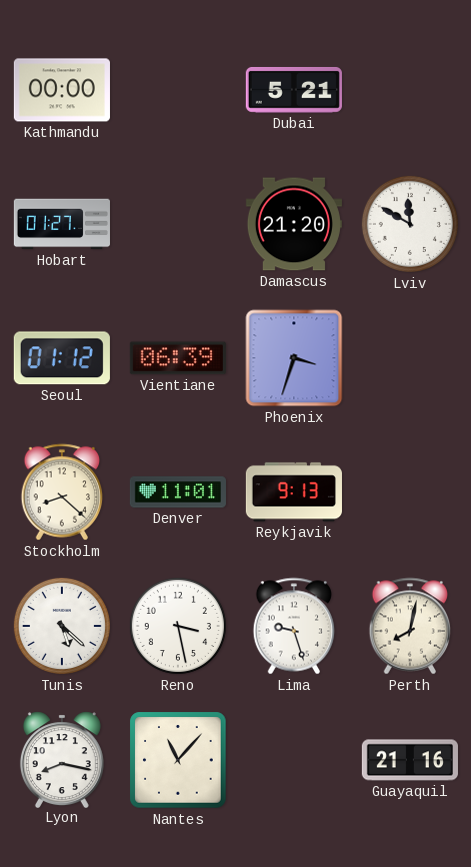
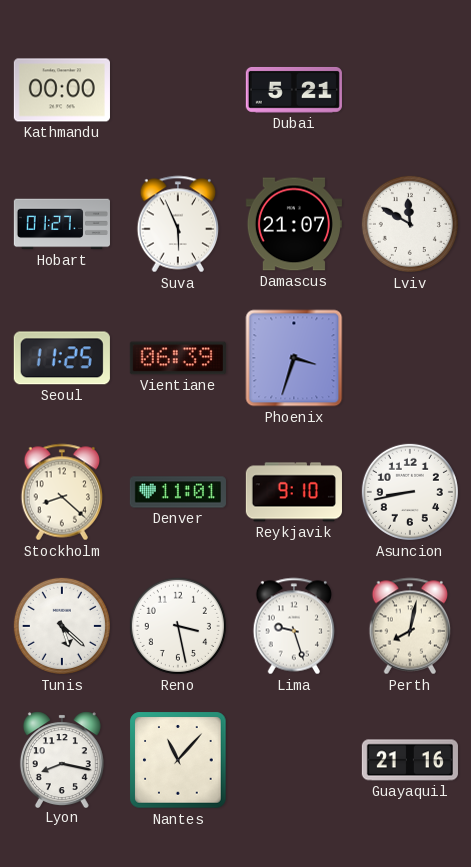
Suva: none -> 5:56
Damascus: 21:20 -> 21:07
Seoul: 01:12 -> 11:25
Reykjavik: 9:13 -> 9:10
Asuncion: none -> 8:43
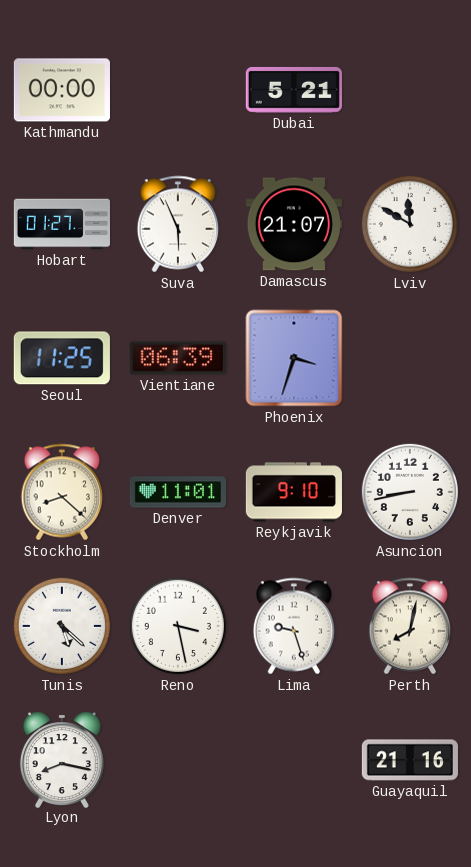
Nantes: 11:07 -> none
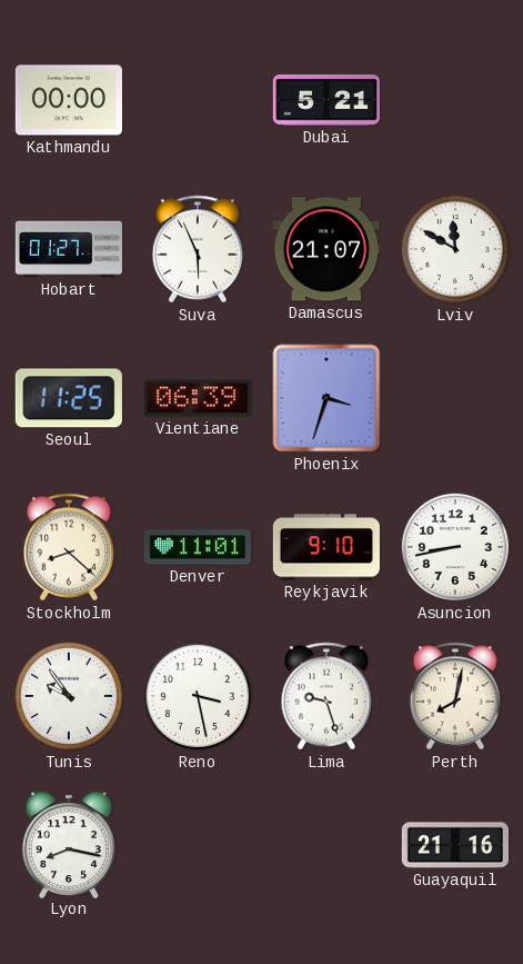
Tunis: 5:22 -> 9:54
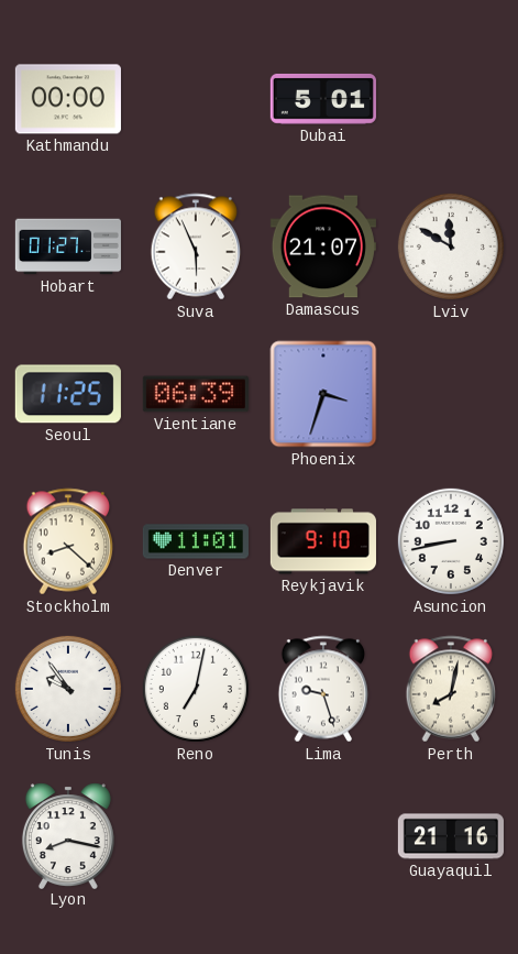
Dubai: 5:21 -> 5:01
Reno: 3:28 -> 7:02
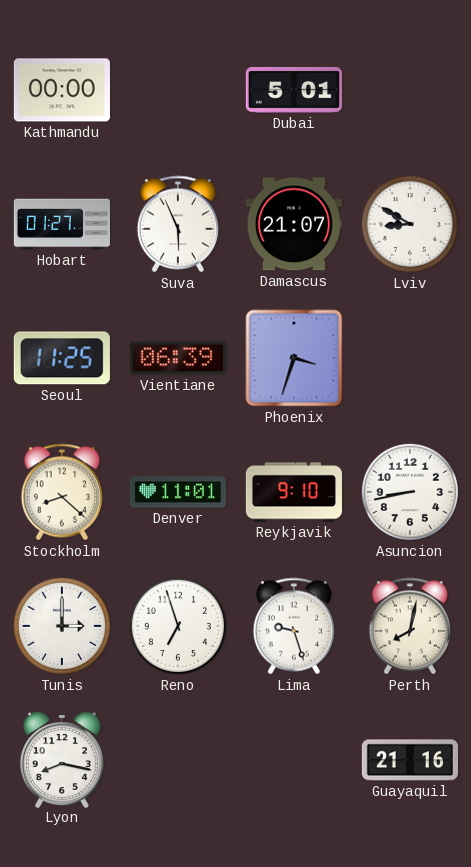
Lviv: 11:50 -> 8:50
Tunis: 9:54 -> 3:00
Reno: 7:02 -> 6:57
